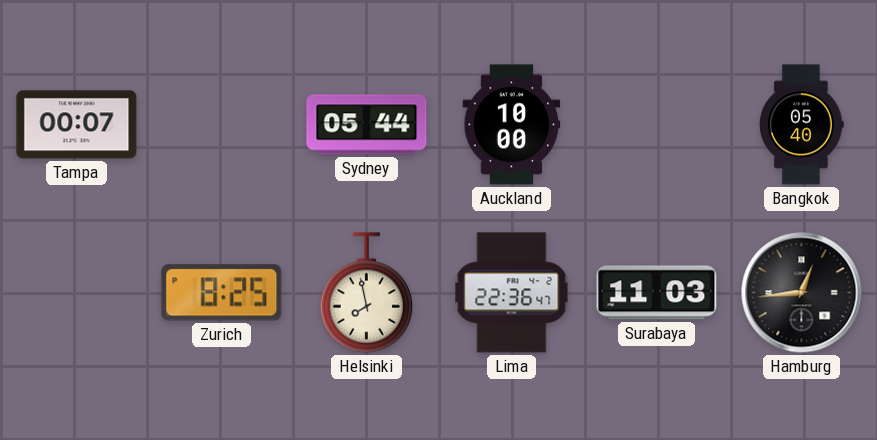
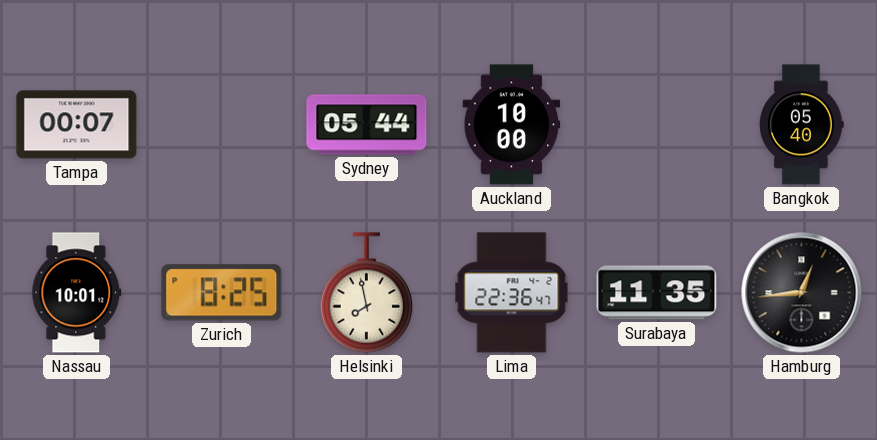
Nassau: none -> 10:01
Surabaya: 11:03 -> 11:35
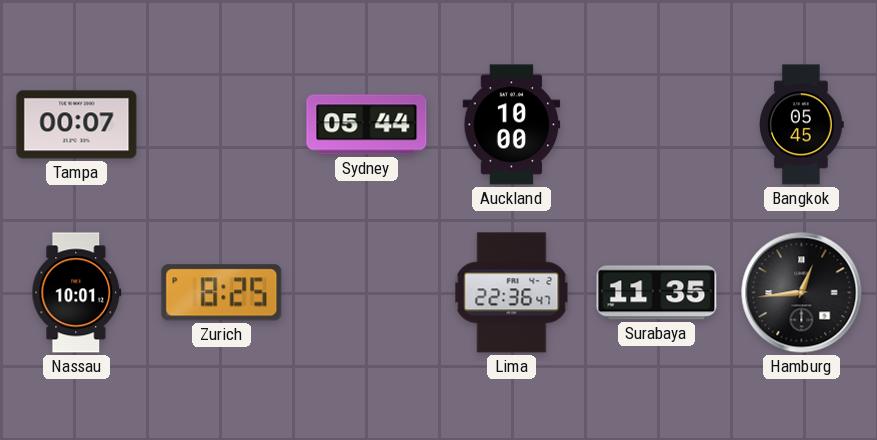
Bangkok: 05:40 -> 05:45
Helsinki: 7:58 -> none
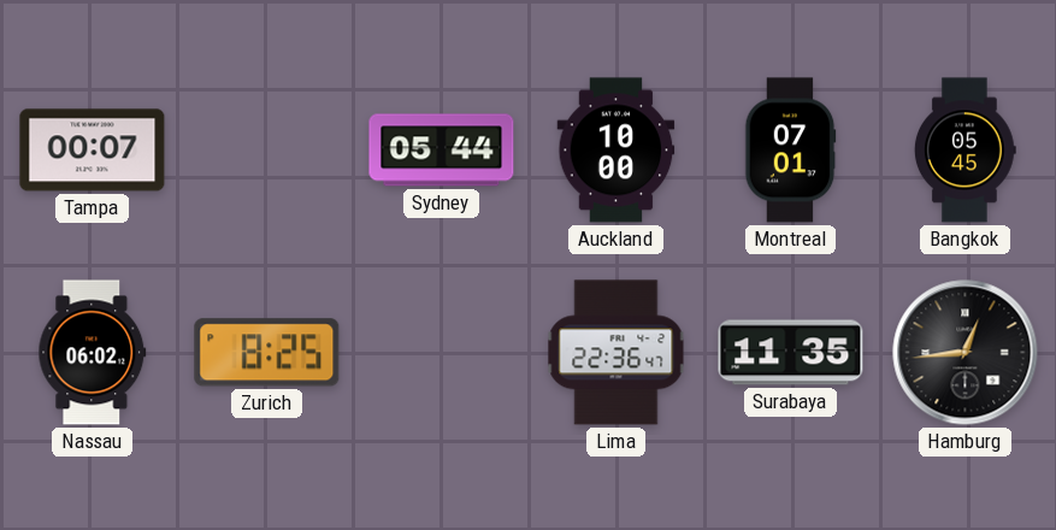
Montreal: none -> 07:01
Nassau: 10:01 -> 06:02
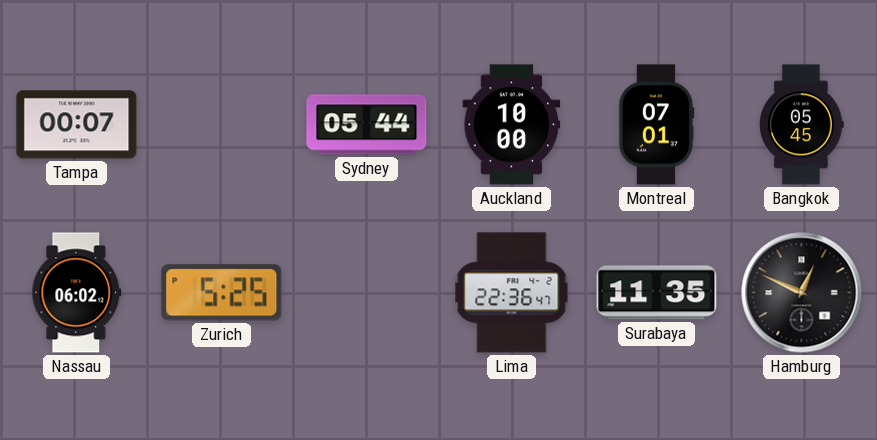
Zurich: 8:25 -> 5:25
Hamburg: 12:44 -> 12:49
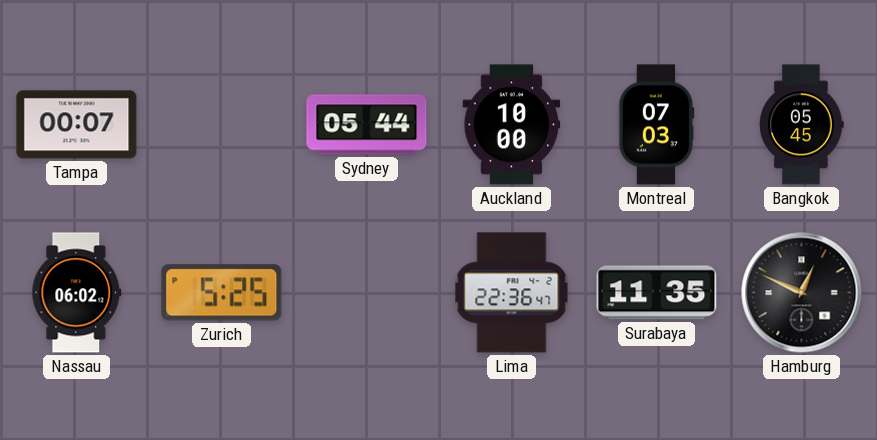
Montreal: 07:01 -> 07:03
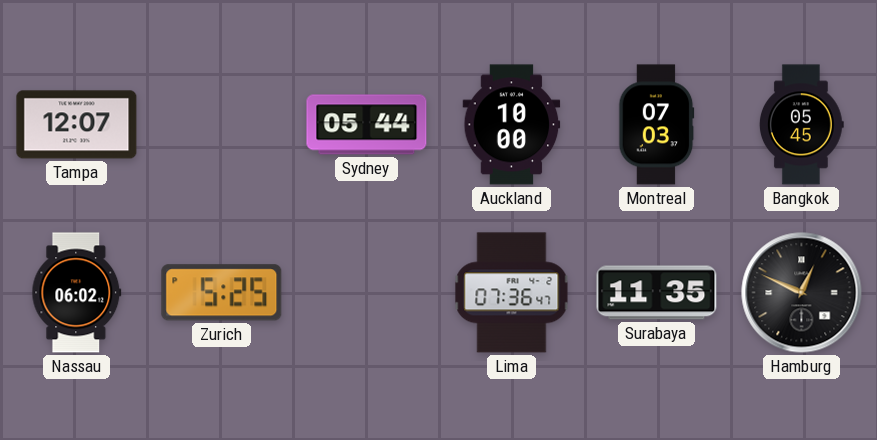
Tampa: 00:07 -> 12:07
Lima: 22:36 -> 07:36
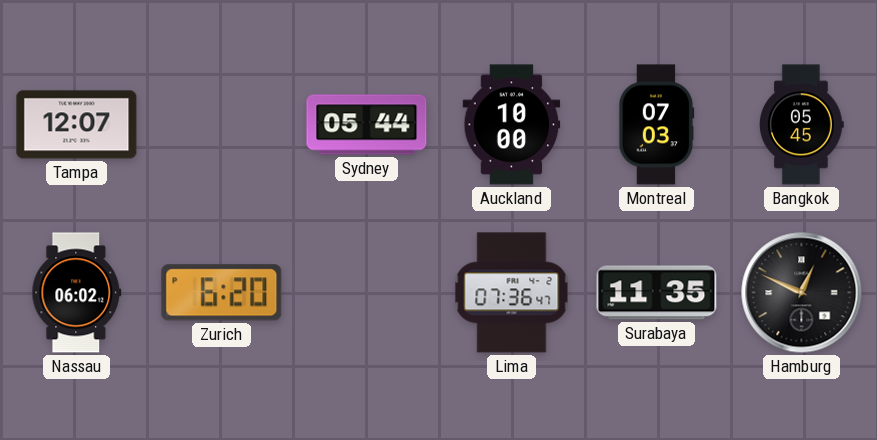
Zurich: 5:25 -> 6:20
